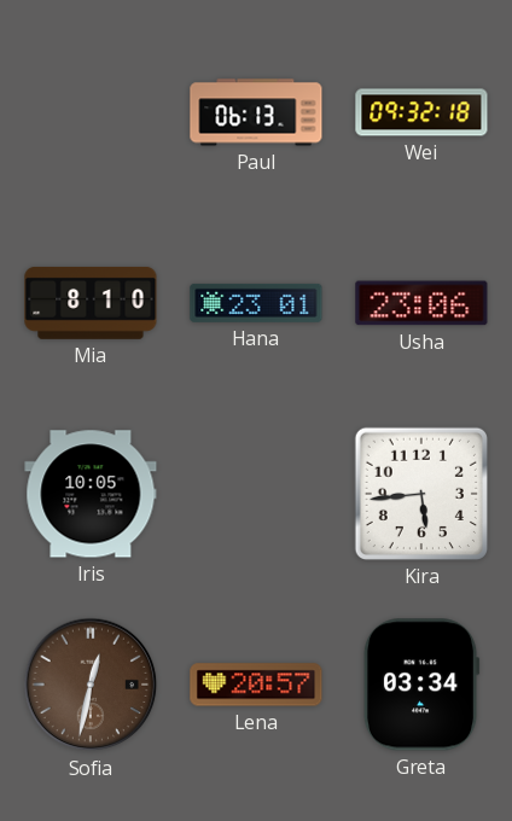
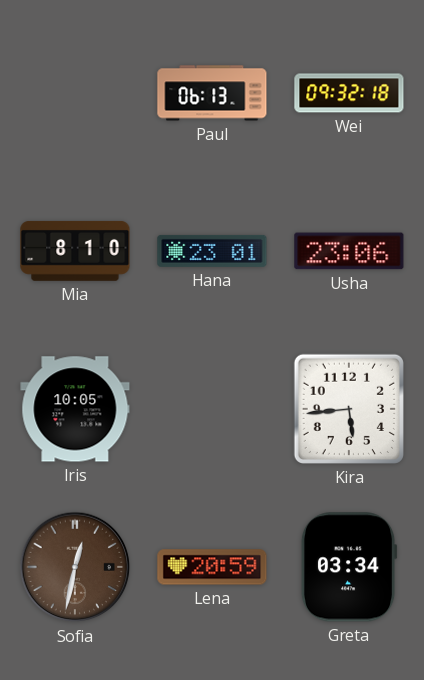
Lena: 20:57 -> 20:59
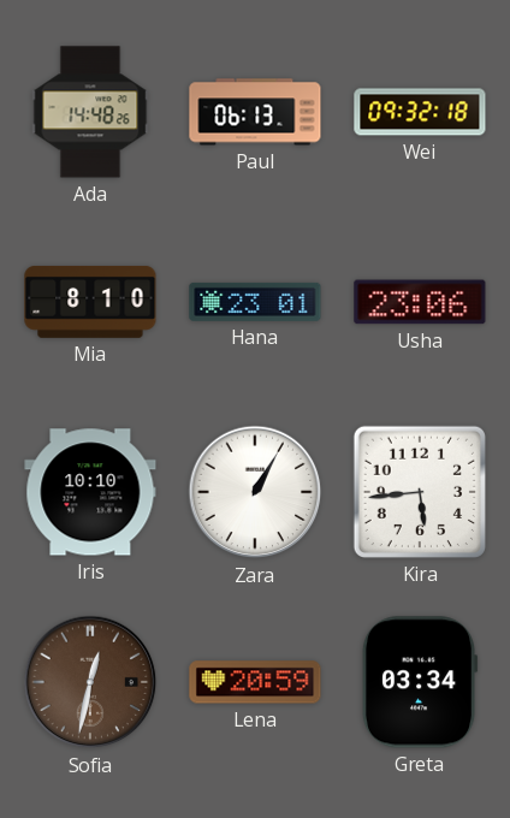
Ada: none -> 14:48
Iris: 10:05 -> 10:10
Zara: none -> 1:05
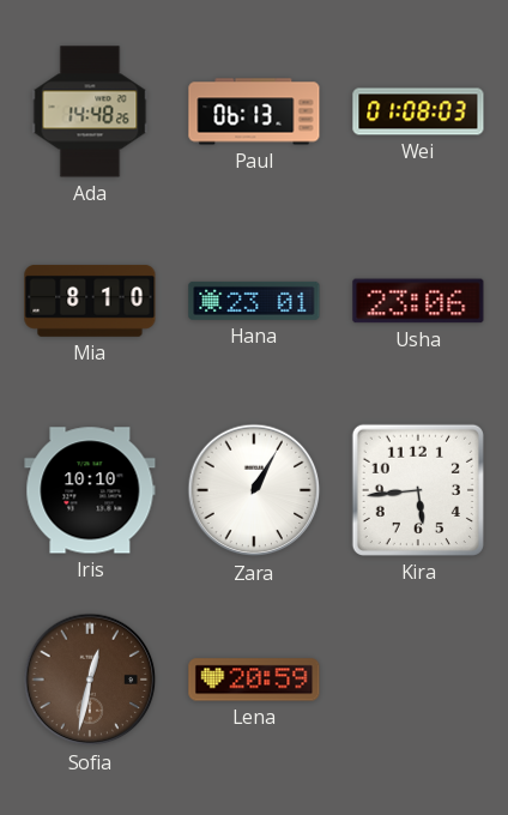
Wei: 09:32 -> 01:08
Greta: 03:34 -> none
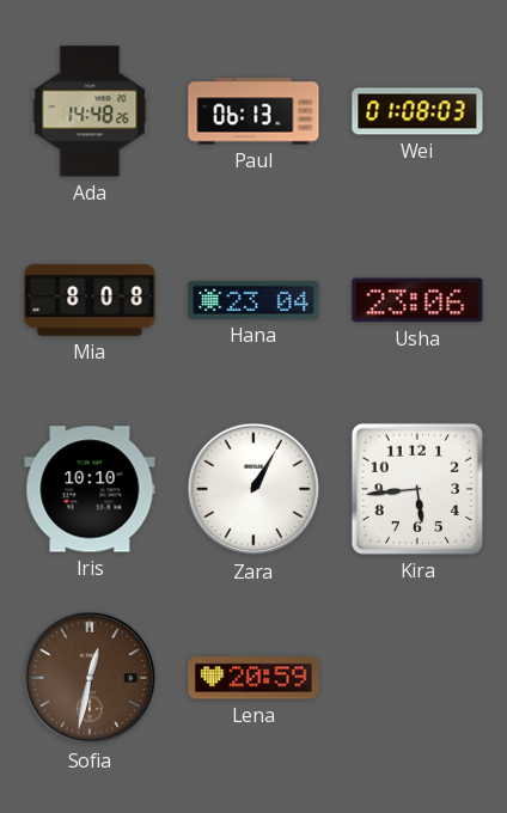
Mia: 8:10 -> 8:08
Hana: 23:01 -> 23:04
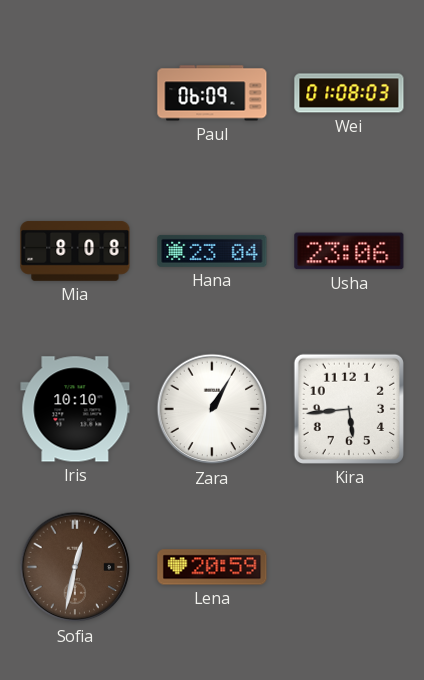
Ada: 14:48 -> none
Paul: 06:13 -> 06:09
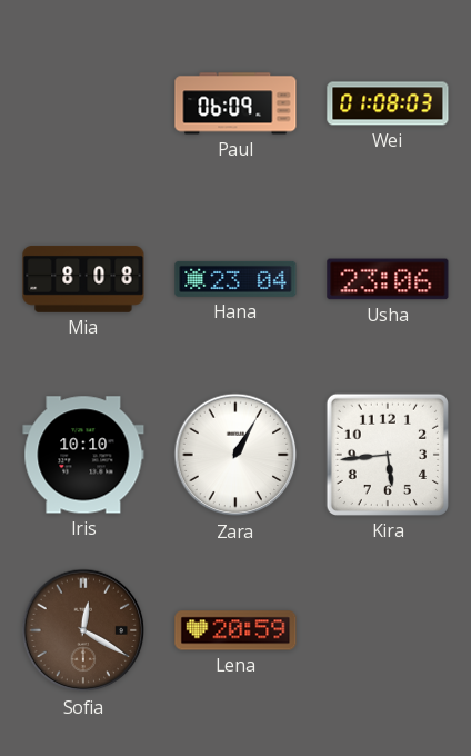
Sofia: 12:32 -> 12:20
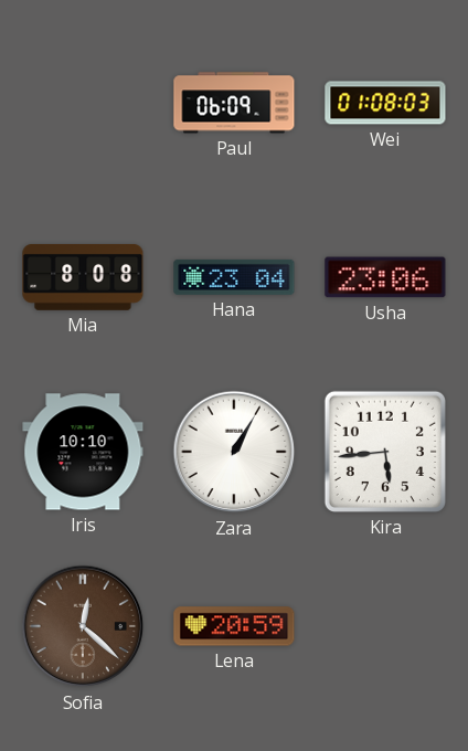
Sofia: 12:20 -> 12:22
